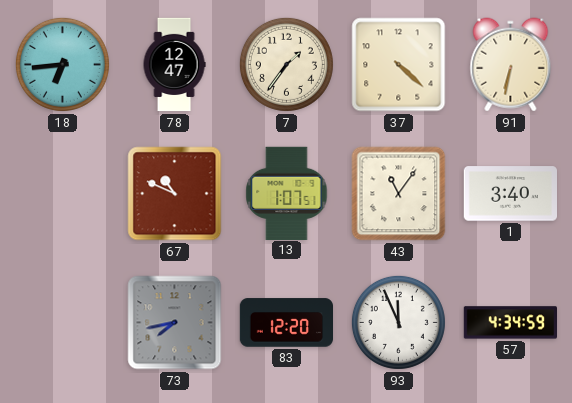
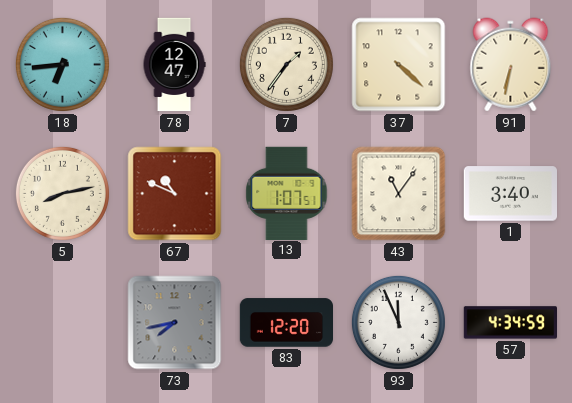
5: none -> 8:13
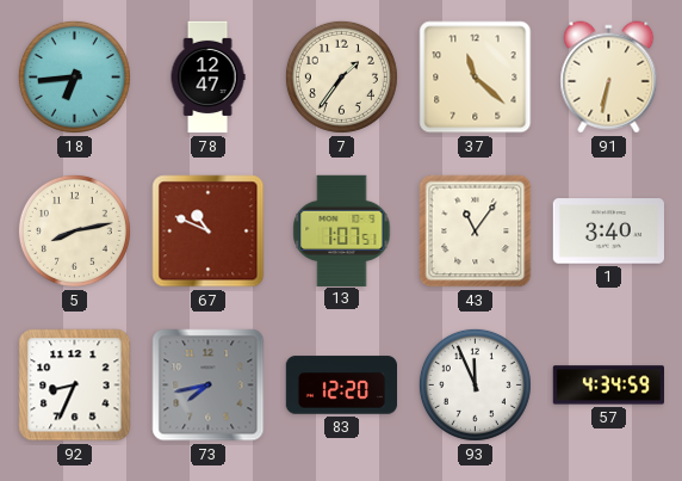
37: 4:22 -> 11:22
92: none -> 8:34
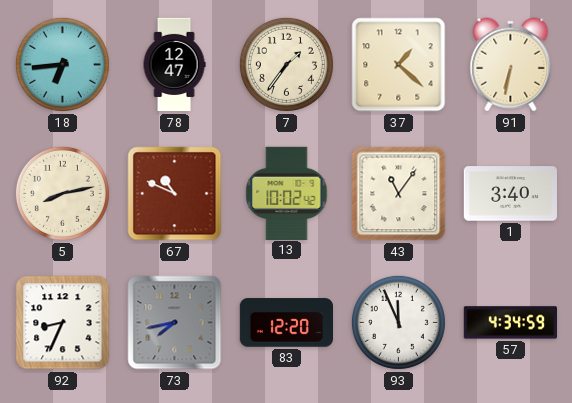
37: 11:22 -> 1:22
13: 1:07 -> 10:02
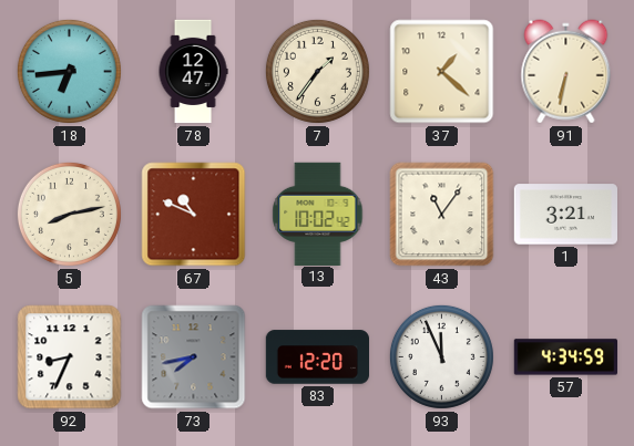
1: 3:40 -> 3:21
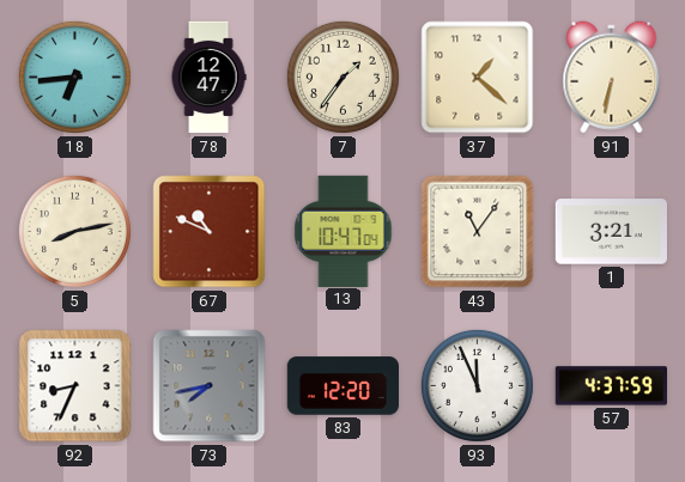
13: 10:02 -> 10:47
57: 4:34 -> 4:37
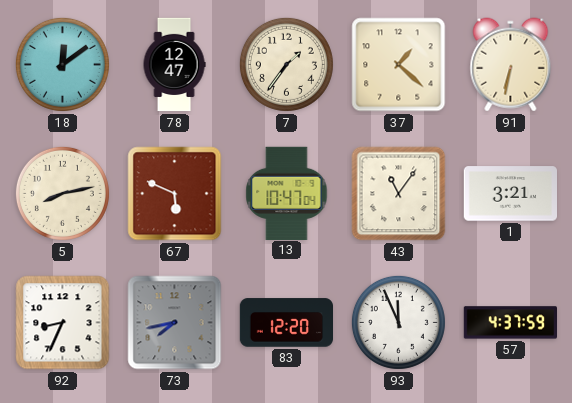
18: 6:44 -> 12:09
67: 10:49 -> 5:49
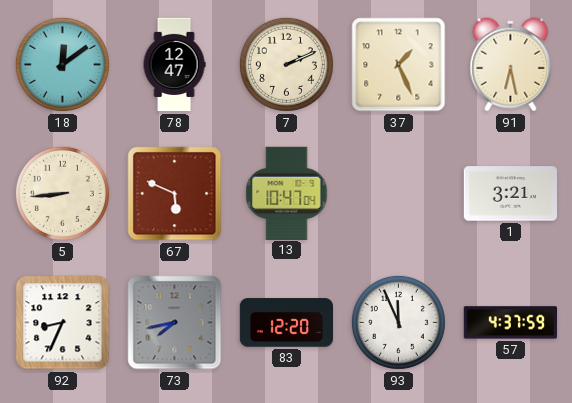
7: 1:36 -> 2:11
37: 1:22 -> 1:26
91: 6:32 -> 6:28
5: 8:13 -> 8:44
43: 11:06 -> none
